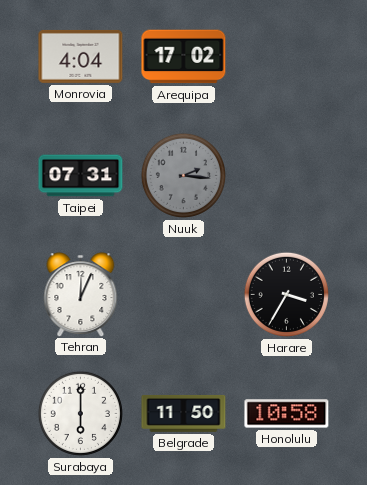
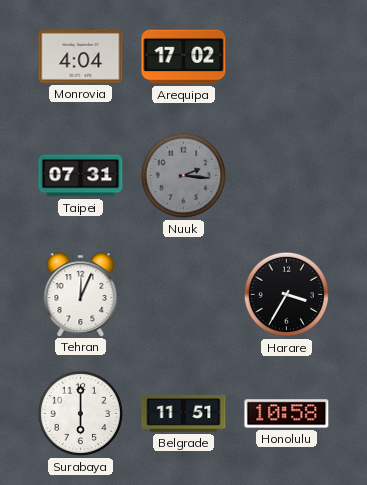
Belgrade: 11:50 -> 11:51
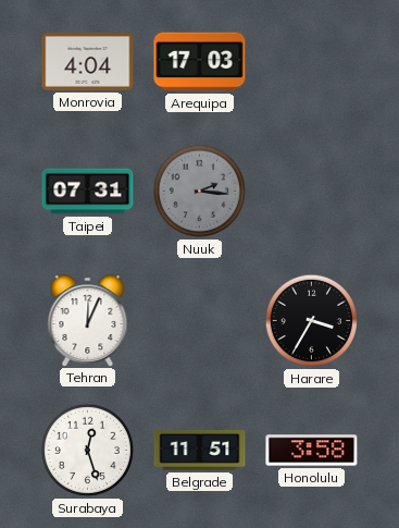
Arequipa: 17:02 -> 17:03
Surabaya: 6:00 -> 12:27
Honolulu: 10:58 -> 3:58
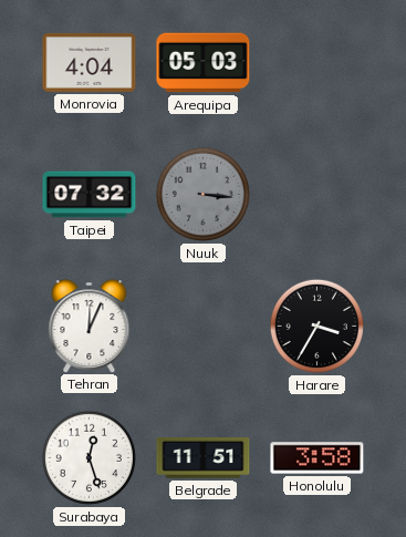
Arequipa: 17:03 -> 05:03
Taipei: 07:31 -> 07:32
Nuuk: 2:16 -> 3:16
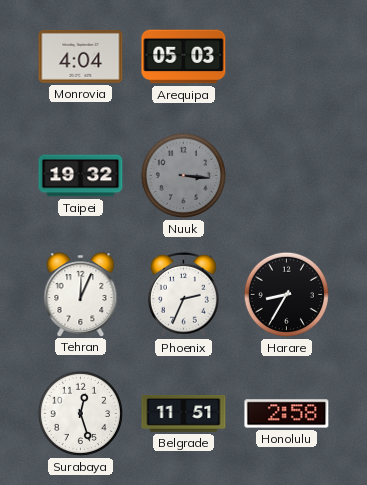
Taipei: 07:32 -> 19:32
Phoenix: none -> 2:34
Harare: 3:35 -> 8:35
Honolulu: 3:58 -> 2:58
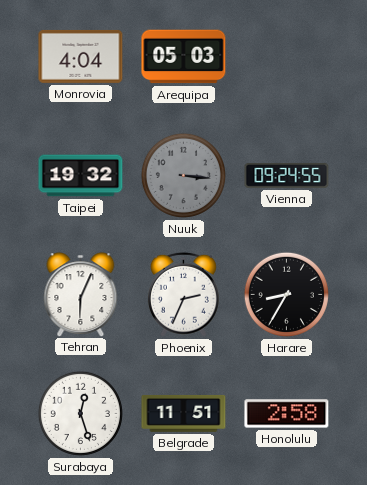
Vienna: none -> 09:24
Tehran: 12:04 -> 6:04
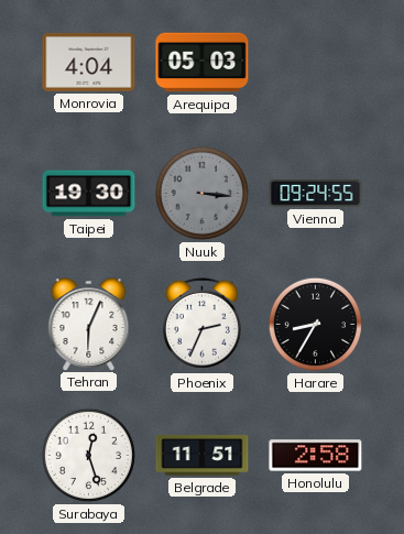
Taipei: 19:32 -> 19:30
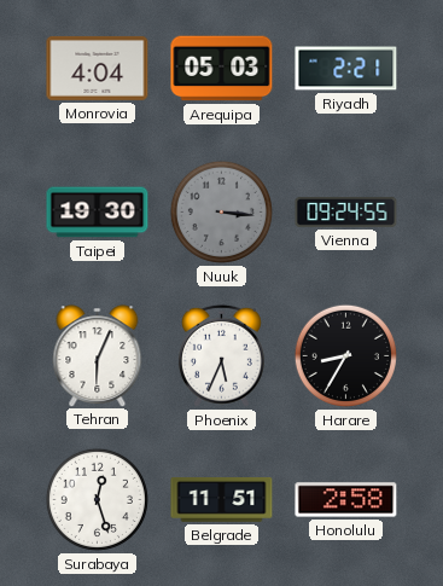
Riyadh: none -> 2:21
Phoenix: 2:34 -> 5:34
